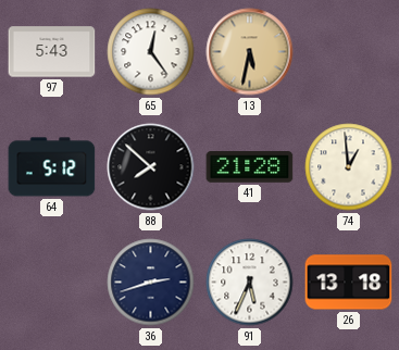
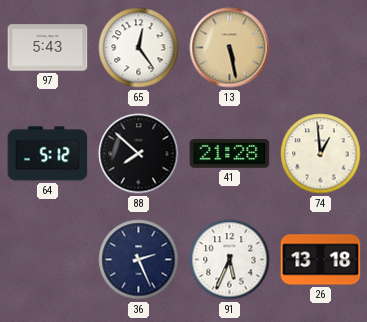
13: 5:32 -> 5:28
36: 2:42 -> 2:26
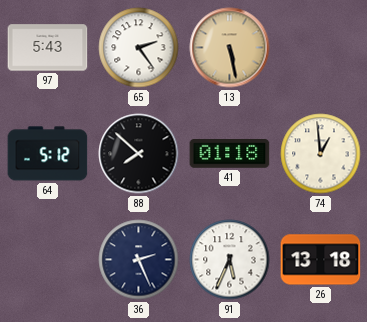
65: 12:24 -> 2:24
41: 21:28 -> 01:18
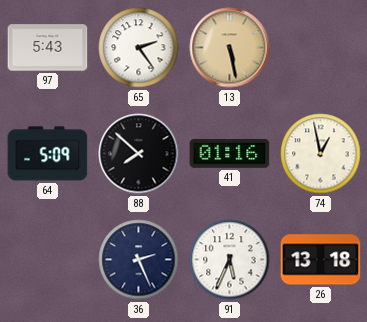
64: 5:12 -> 5:09
41: 01:18 -> 01:16
74: 12:59 -> 12:58
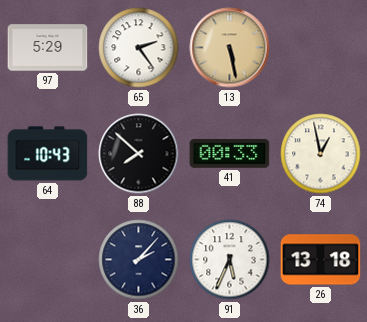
97: 5:43 -> 5:29
64: 5:09 -> 10:43
41: 01:16 -> 00:33
36: 2:26 -> 2:07
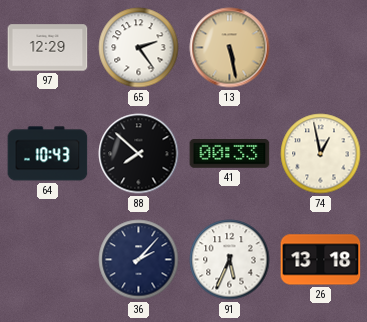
97: 5:29 -> 12:29
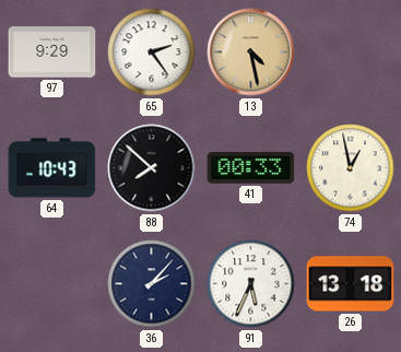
97: 12:29 -> 9:29
13: 5:28 -> 4:28
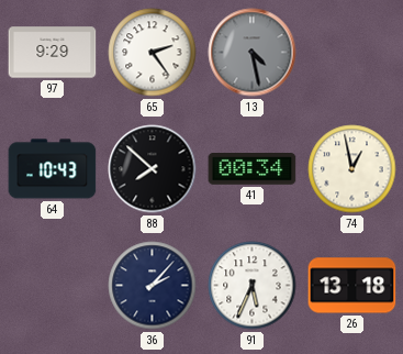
13 dial: champagne -> grey
41: 00:33 -> 00:34
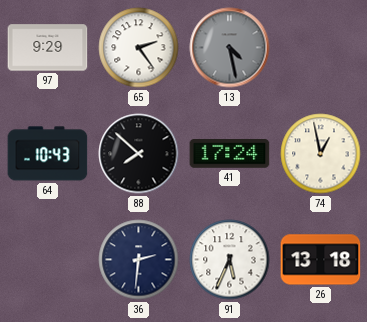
41: 00:34 -> 17:24
36: 2:07 -> 2:31
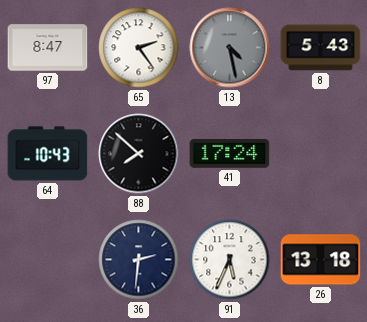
97: 9:29 -> 8:47
8: none -> 5:43
74: 12:58 -> none
